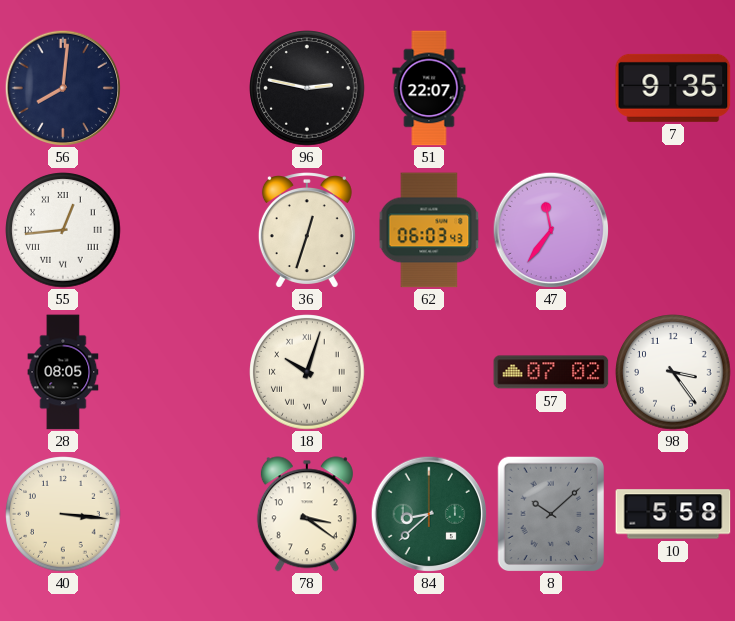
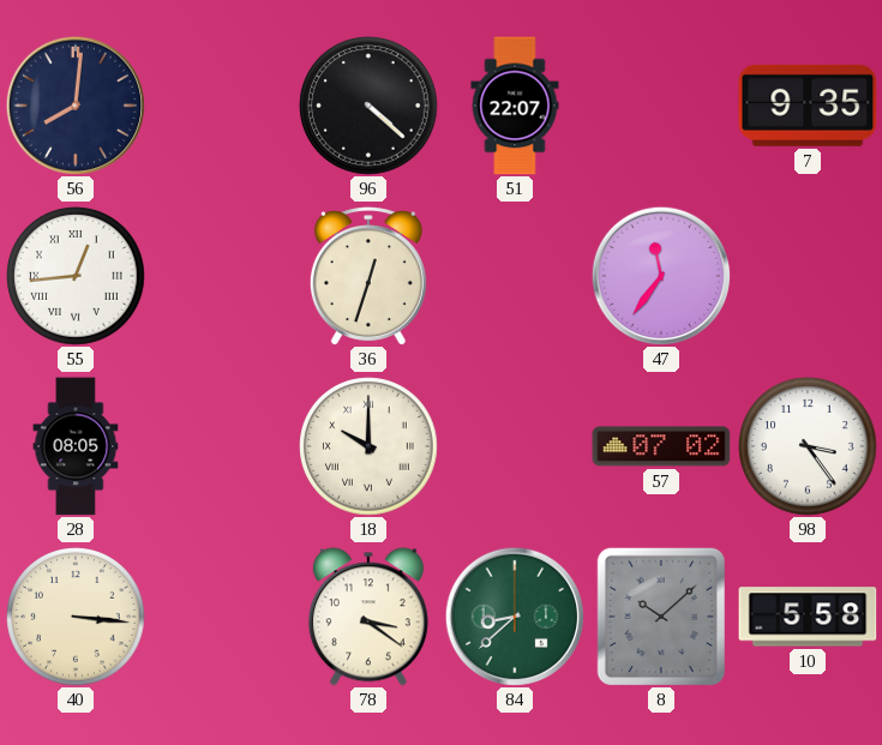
96: 2:47 -> 4:22
62: 06:03 -> none
18: 10:03 -> 10:00
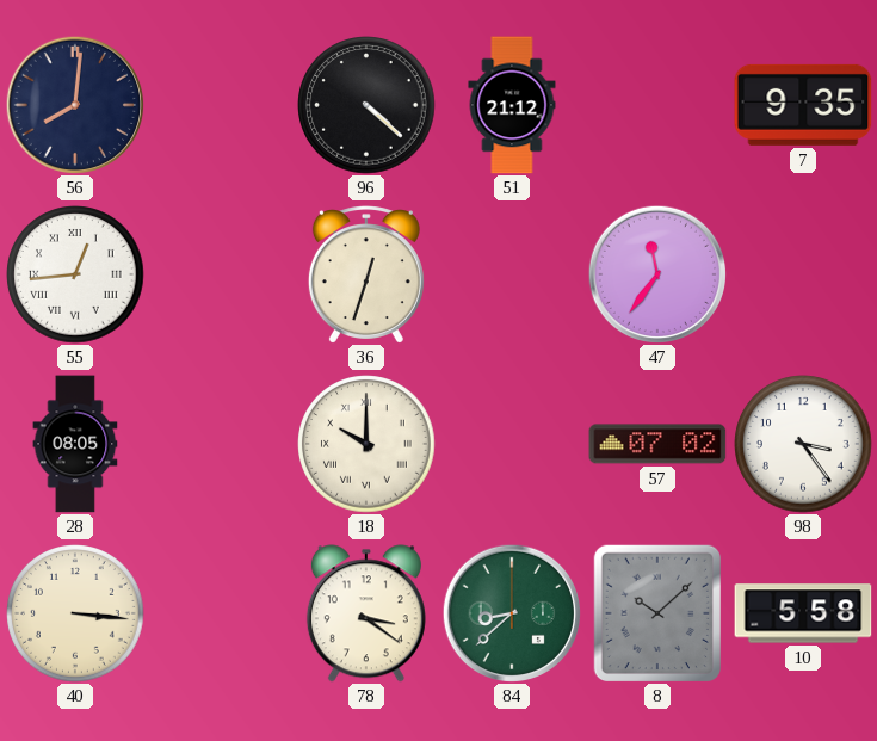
51: 22:07 -> 21:12
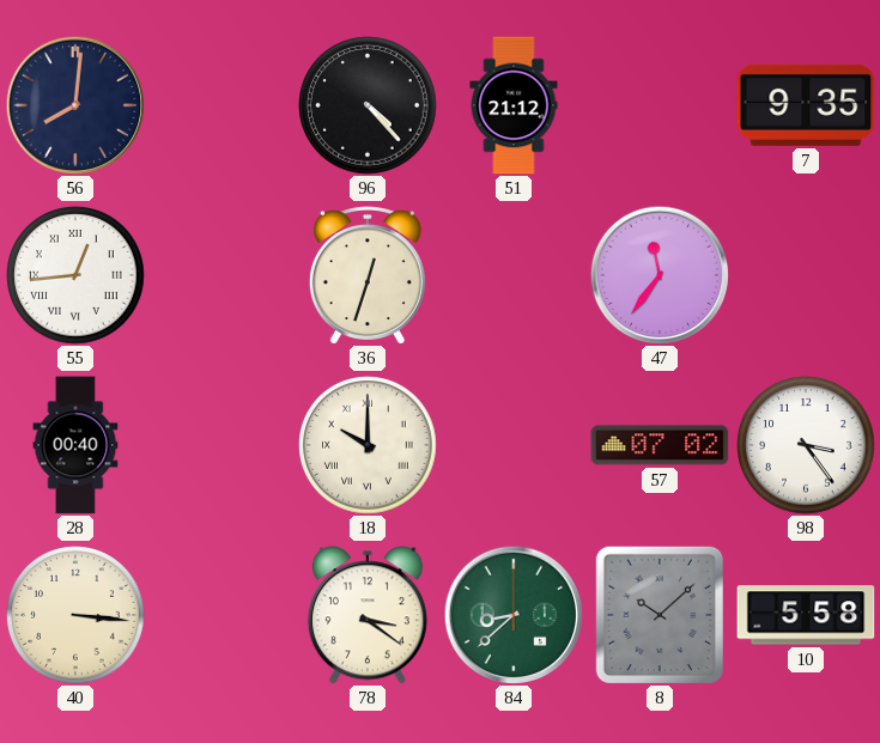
96: 4:22 -> 4:23
28: 08:05 -> 00:40
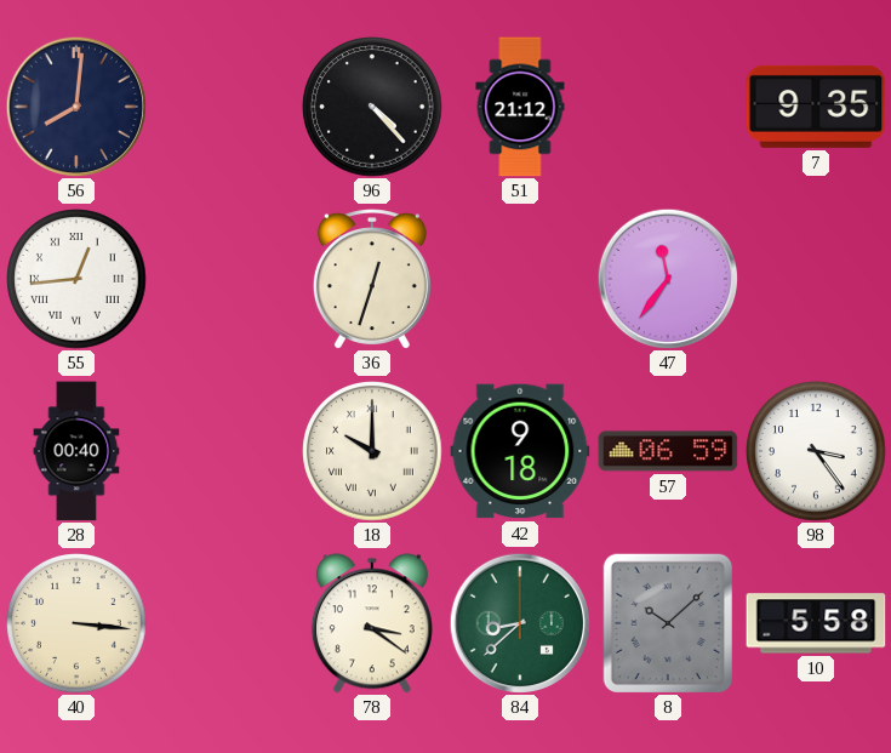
42: none -> 9:18
57: 07:02 -> 06:59
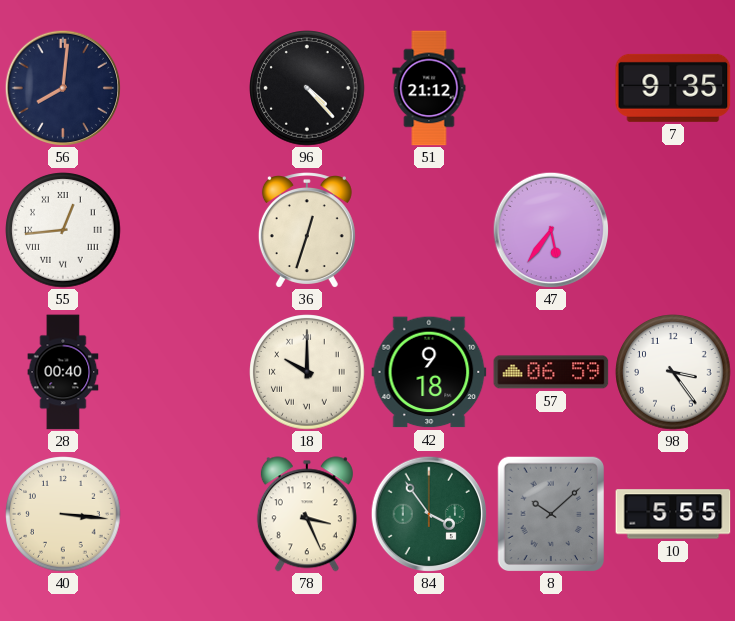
47: 11:36 -> 5:36
78: 3:21 -> 3:26
84: 8:38 -> 3:54
10: 5:58 -> 5:55
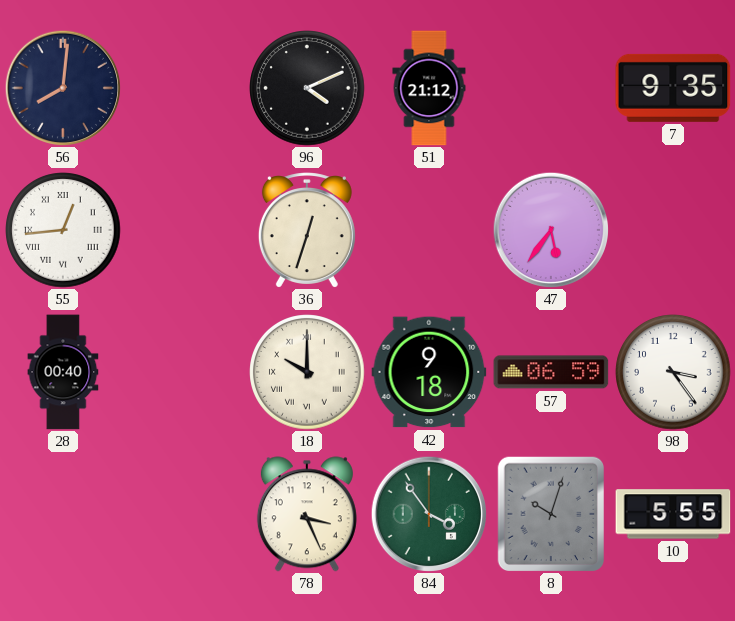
96: 4:23 -> 4:11
40: 3:16 -> none
8: 10:08 -> 10:03
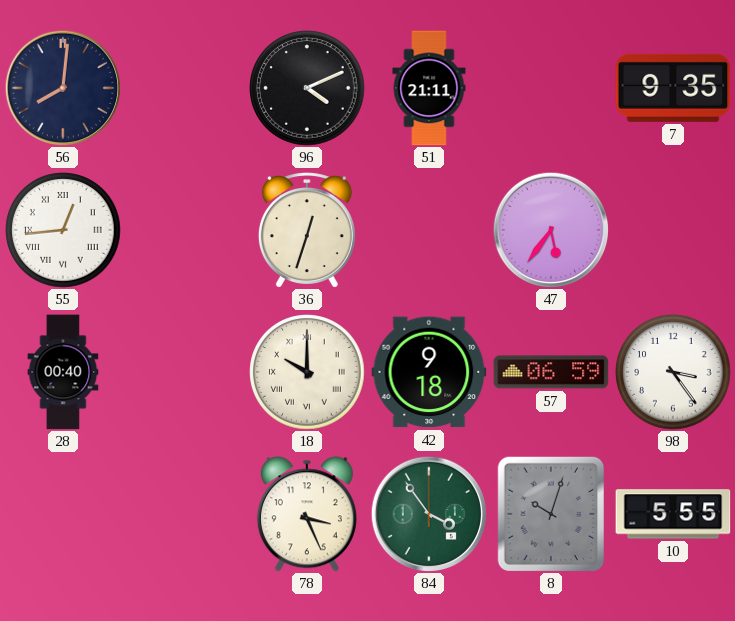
51: 21:12 -> 21:11
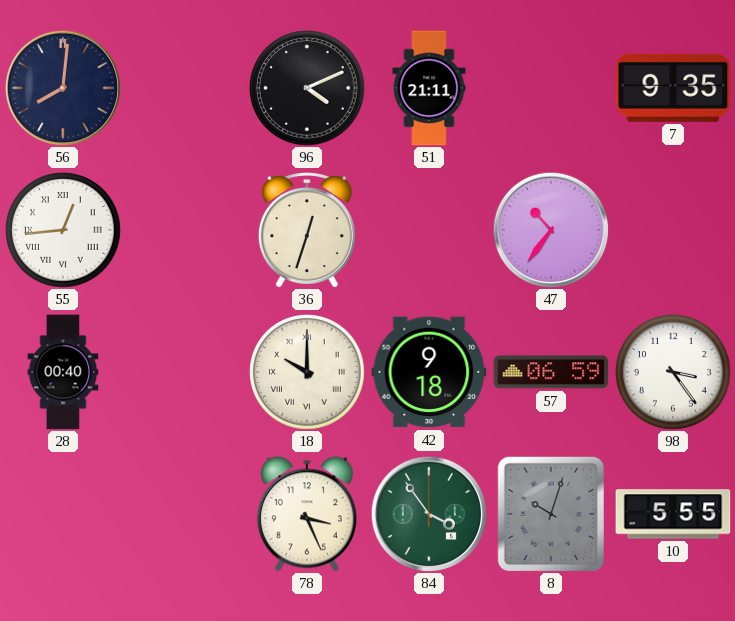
47: 5:36 -> 10:36
